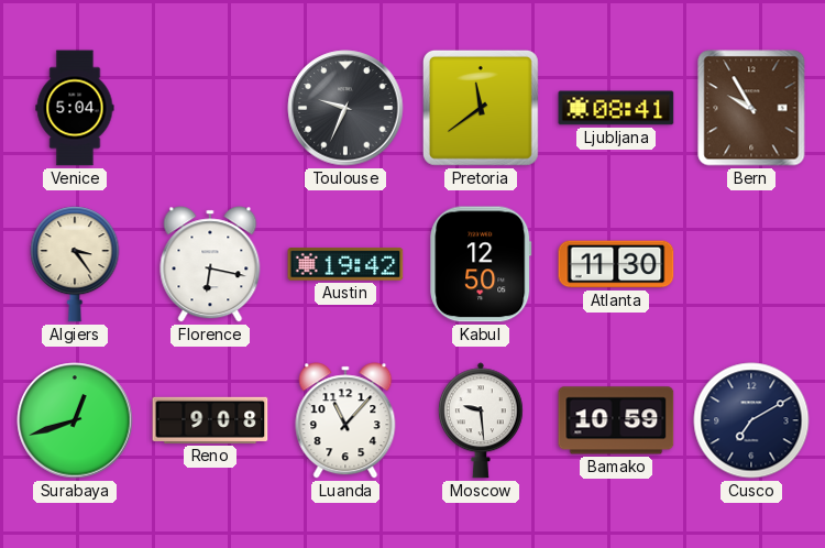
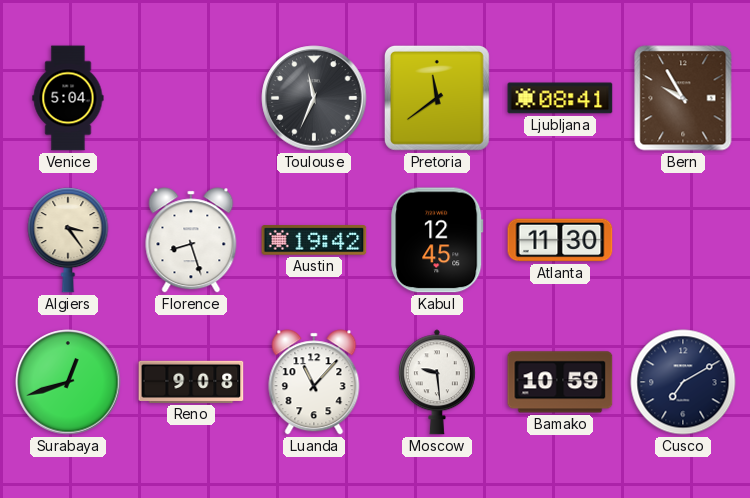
Toulouse: 9:34 -> 11:34
Florence: 6:17 -> 8:27
Kabul: 12:50 -> 12:45
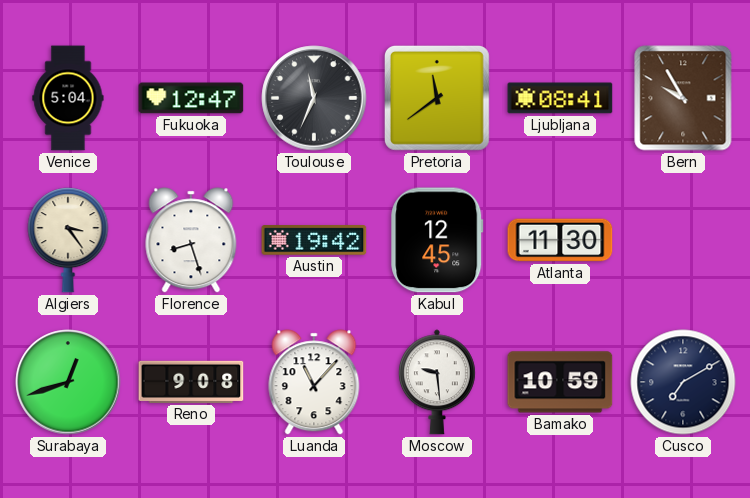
Fukuoka: none -> 12:47
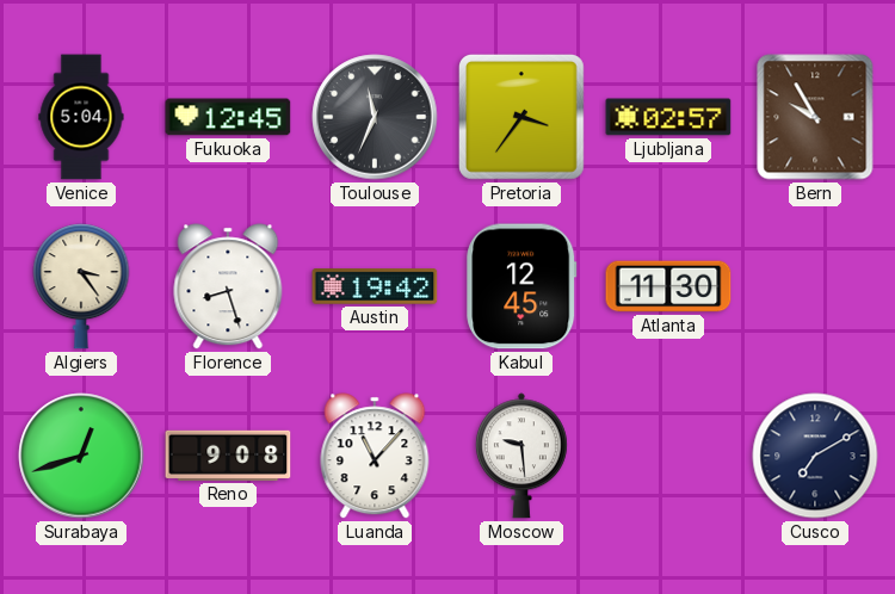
Fukuoka: 12:47 -> 12:45
Pretoria: 11:39 -> 3:36
Ljubljana: 08:41 -> 02:57
Bamako: 10:59 -> none
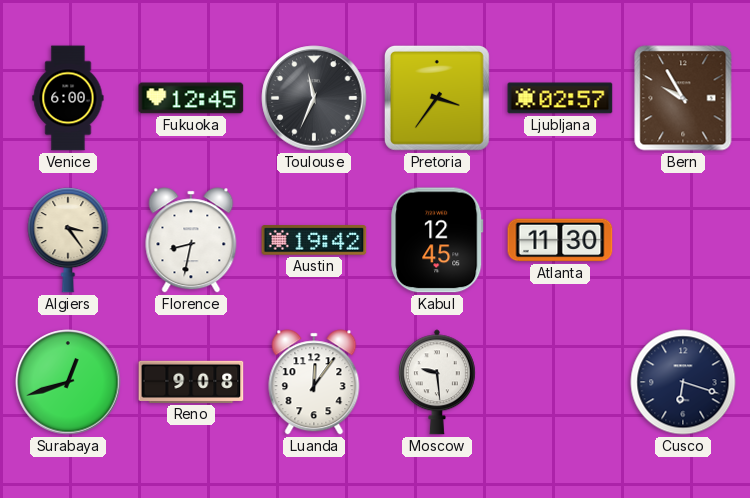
Venice: 5:04 -> 6:00
Florence: 8:27 -> 8:32
Luanda: 11:07 -> 12:06
Cusco: 7:10 -> 6:18
